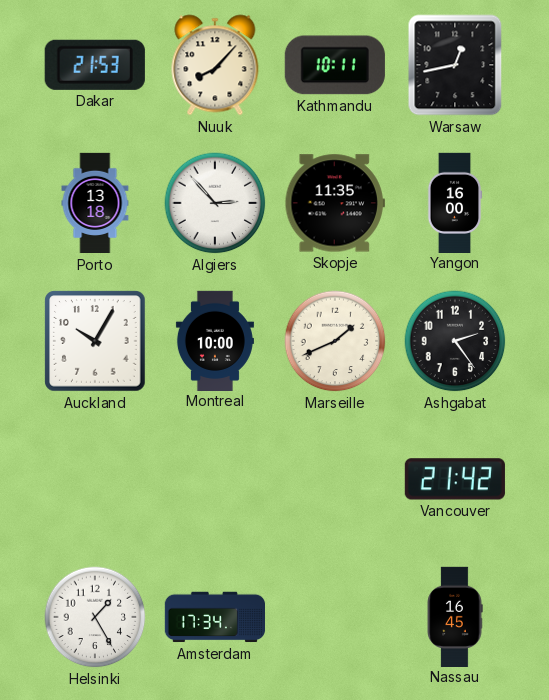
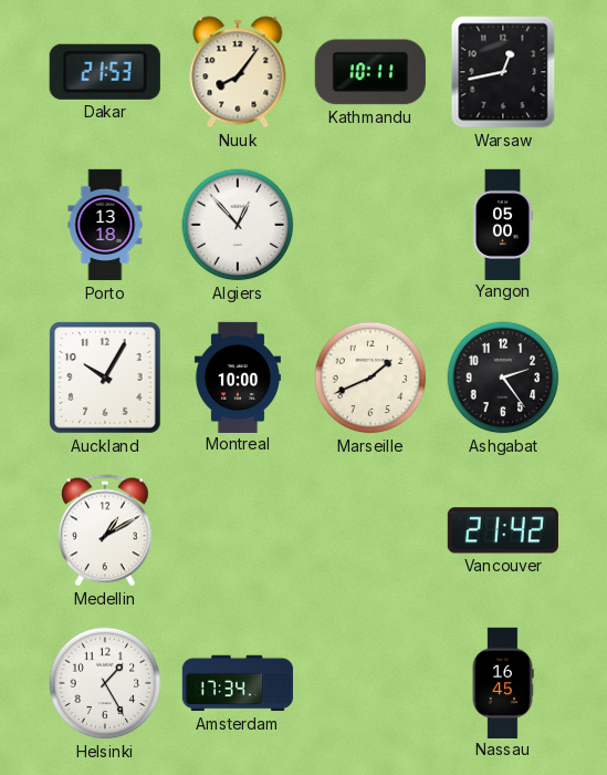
Nuuk: 8:07 -> 8:06
Algiers: 2:53 -> 12:53
Skopje: 11:35 -> none
Yangon: 16:00 -> 05:00
Medellin: none -> 1:10
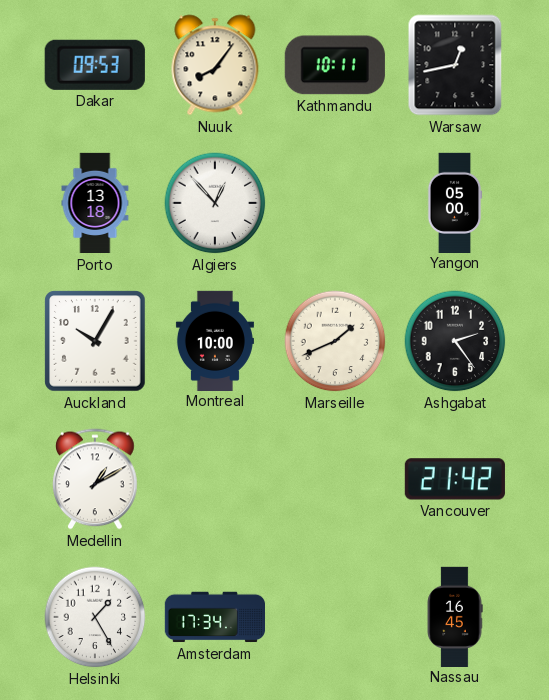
Dakar: 21:53 -> 09:53
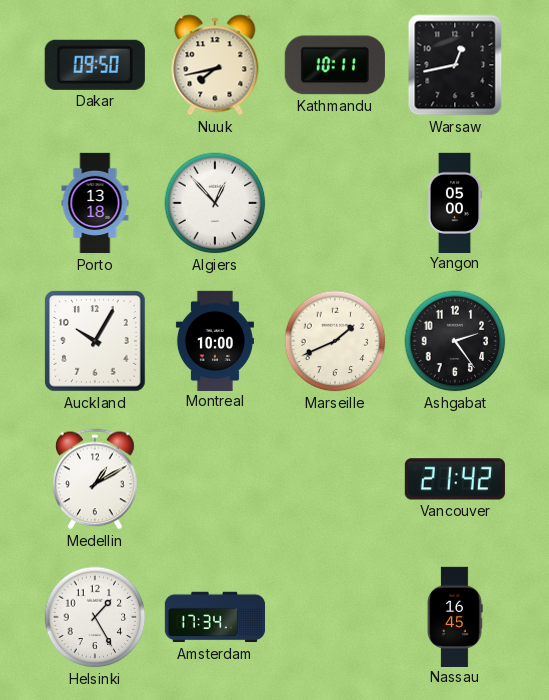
Dakar: 09:53 -> 09:50
Nuuk: 8:06 -> 7:43
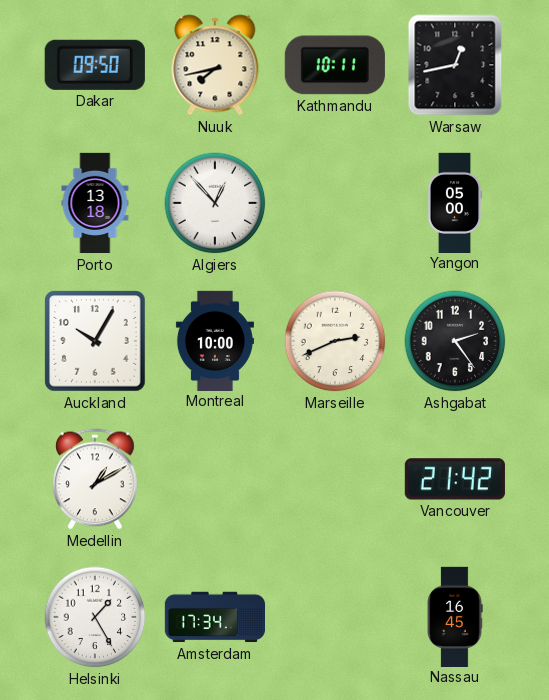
Marseille: 1:41 -> 2:41
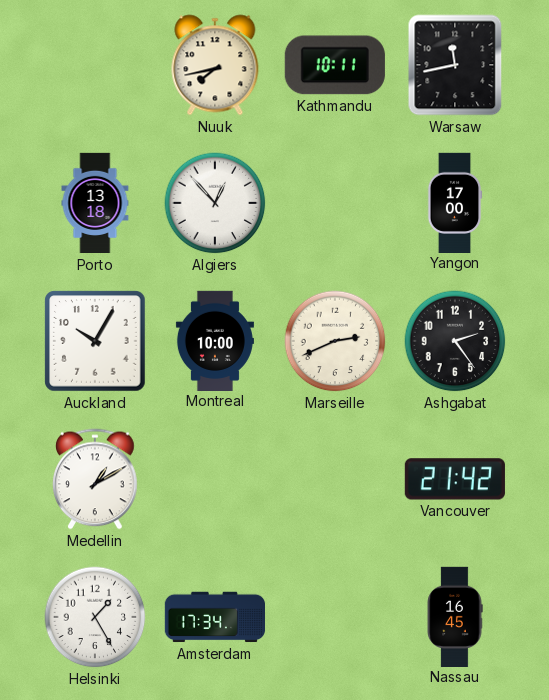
Dakar: 09:50 -> none
Warsaw: 12:43 -> 11:43
Yangon: 05:00 -> 17:00
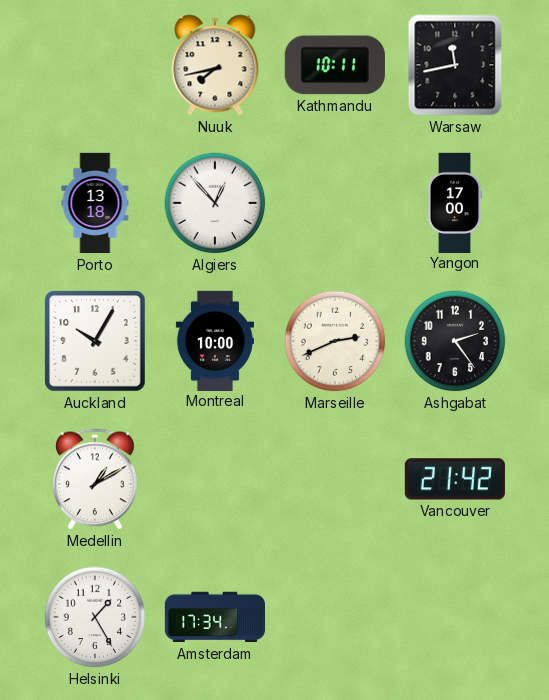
Nassau: 16:45 -> none
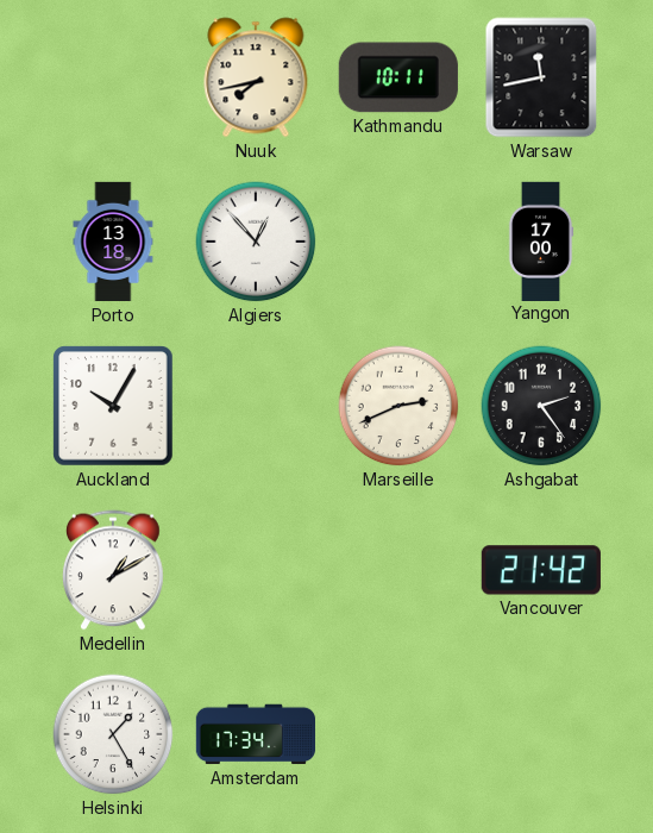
Montreal: 10:00 -> none
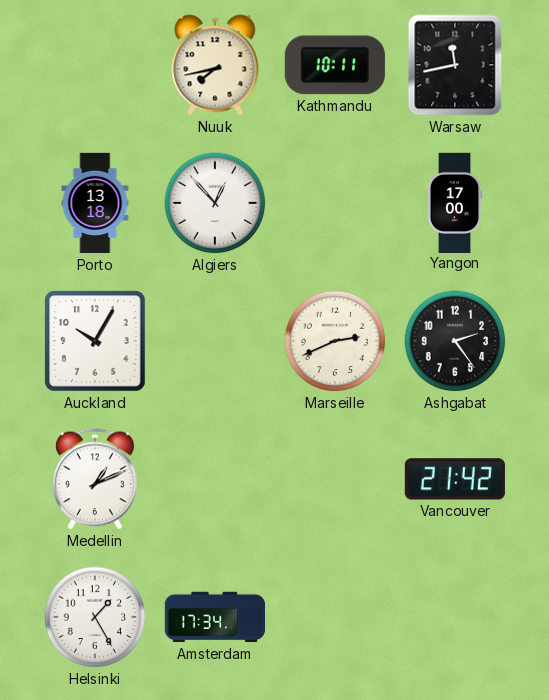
Medellin: 1:10 -> 1:11
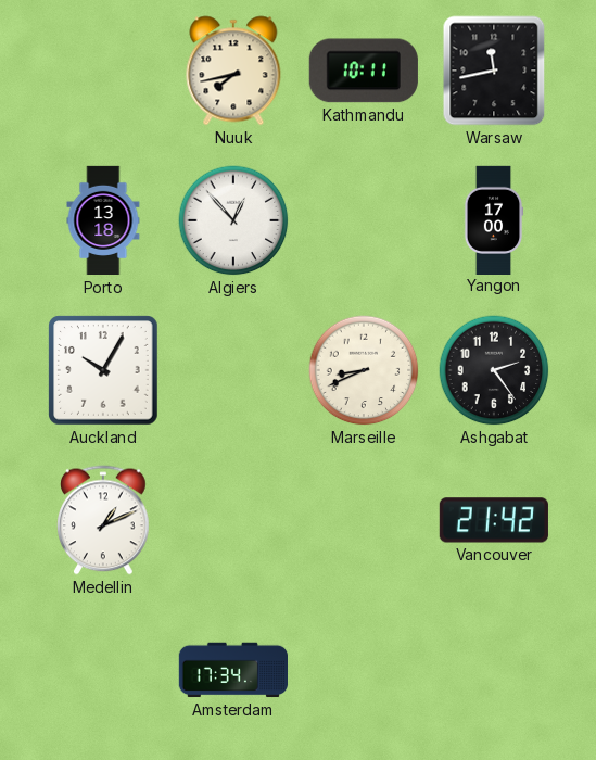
Marseille: 2:41 -> 8:41
Helsinki: 1:25 -> none
